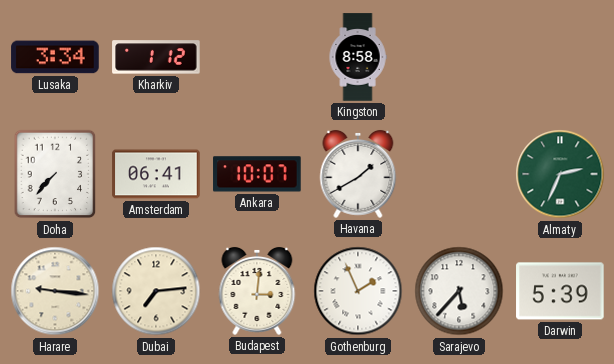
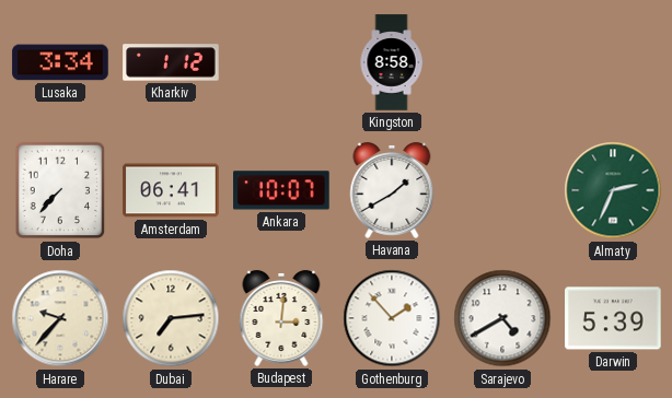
Harare: 9:16 -> 9:37
Gothenburg: 1:56 -> 1:53
Sarajevo: 5:37 -> 4:40
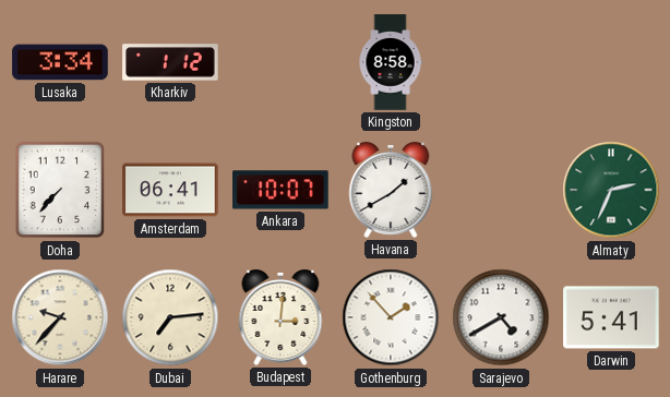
Darwin: 5:39 -> 5:41
